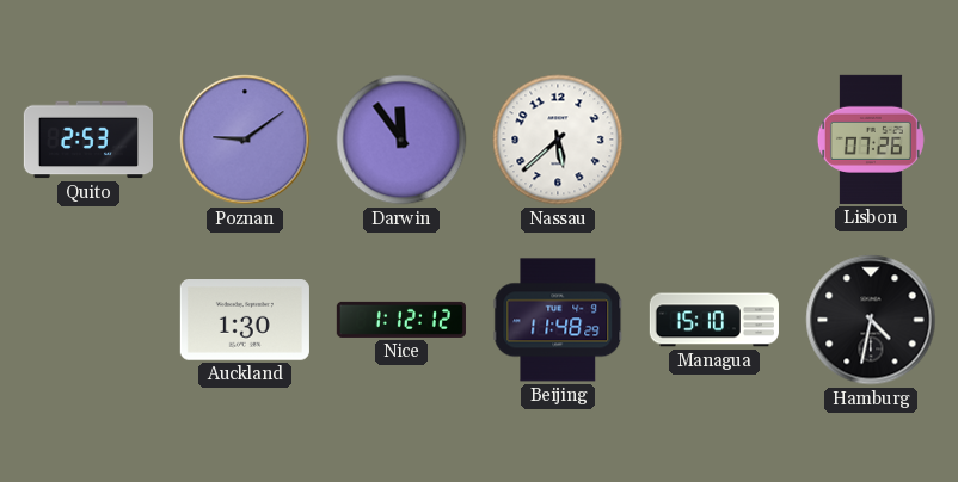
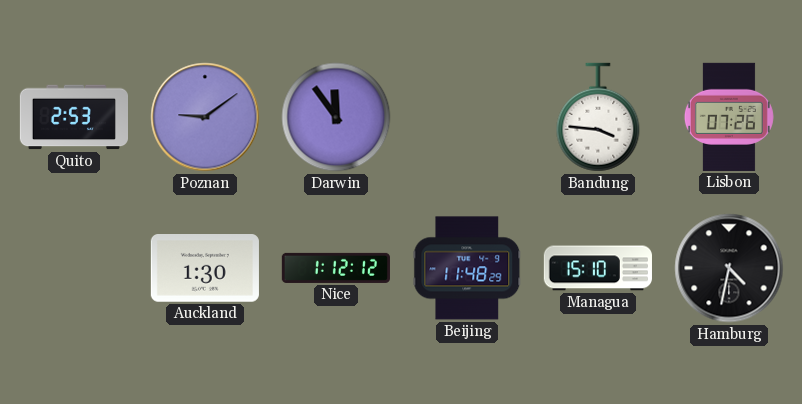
Nassau: 5:38 -> none
Bandung: none -> 3:46
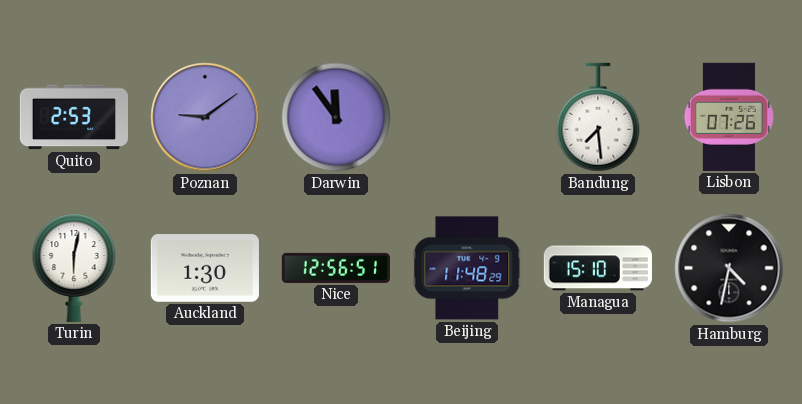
Bandung: 3:46 -> 7:29
Turin: none -> 6:02
Nice: 1:12 -> 12:56
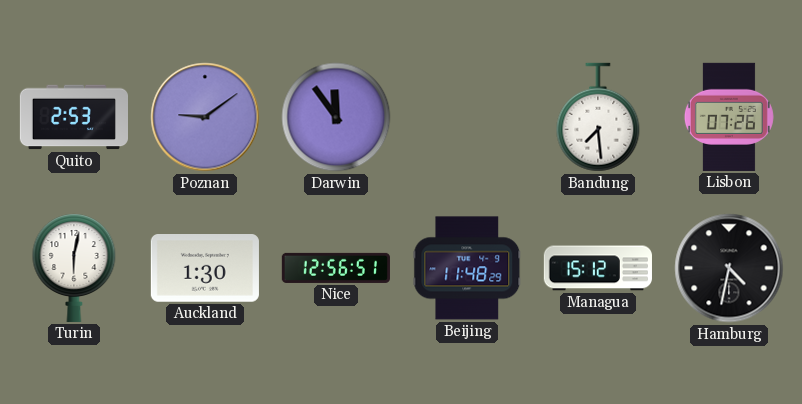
Managua: 15:10 -> 15:12
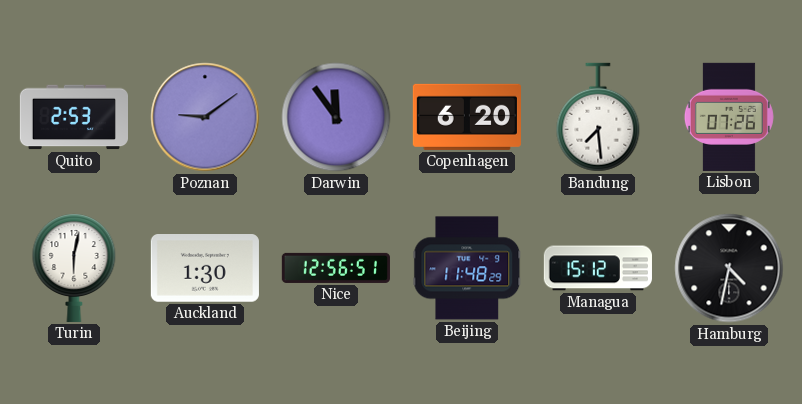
Copenhagen: none -> 6:20
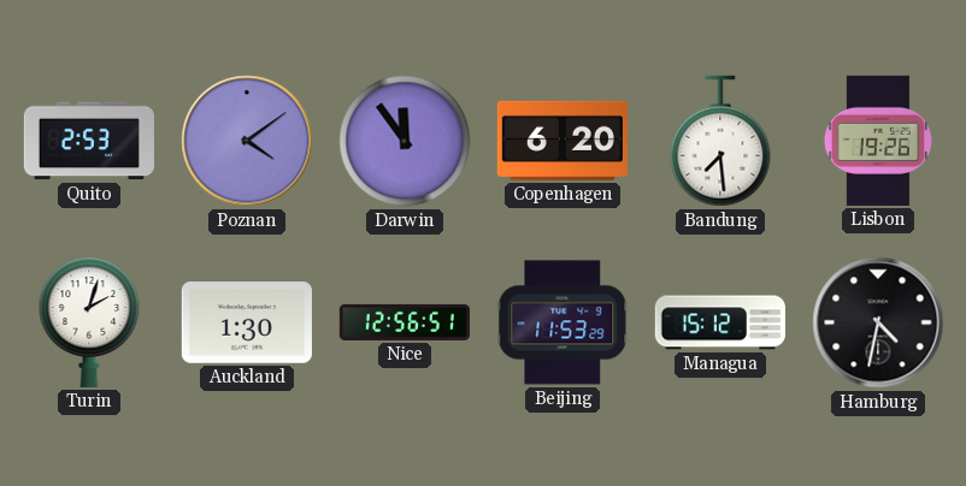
Poznan: 9:09 -> 4:09
Lisbon: 07:26 -> 19:26
Turin: 6:02 -> 2:03
Beijing: 11:48 -> 11:53
